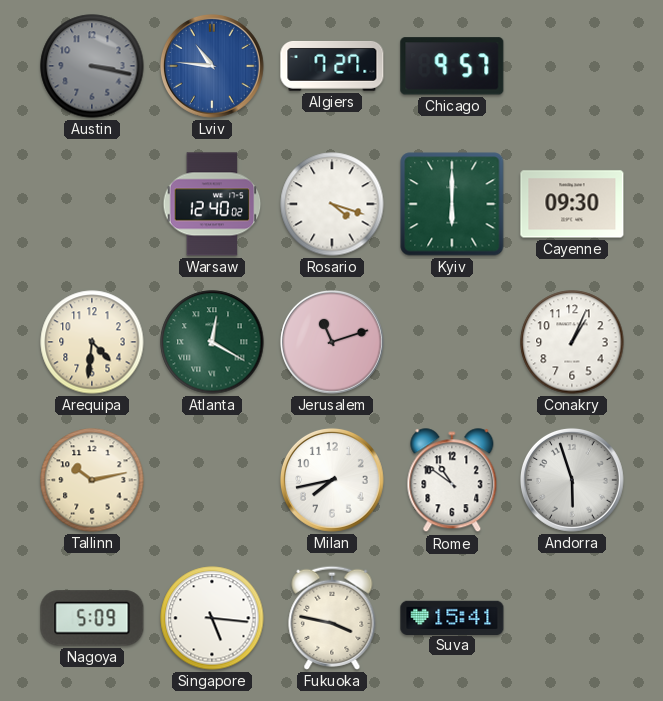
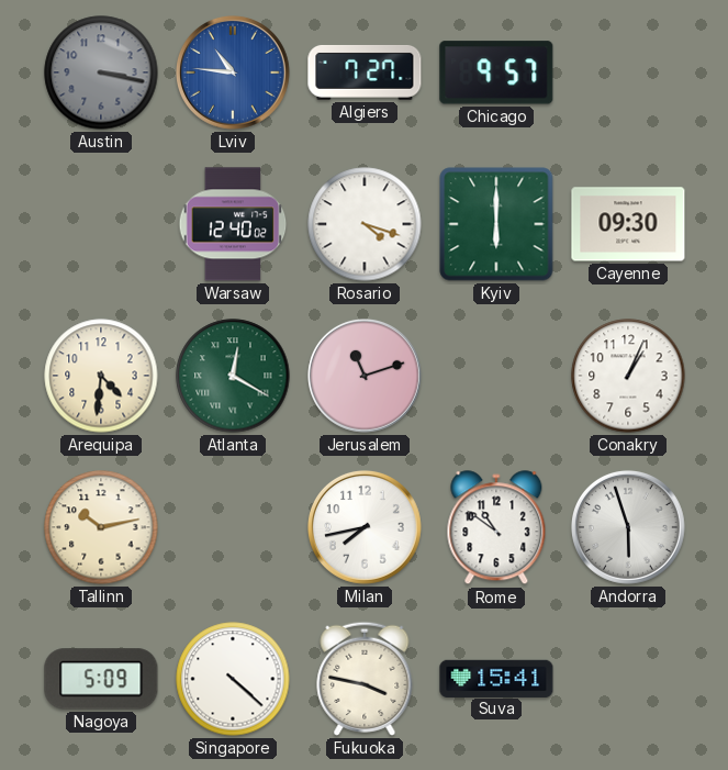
Singapore: 5:16 -> 4:22
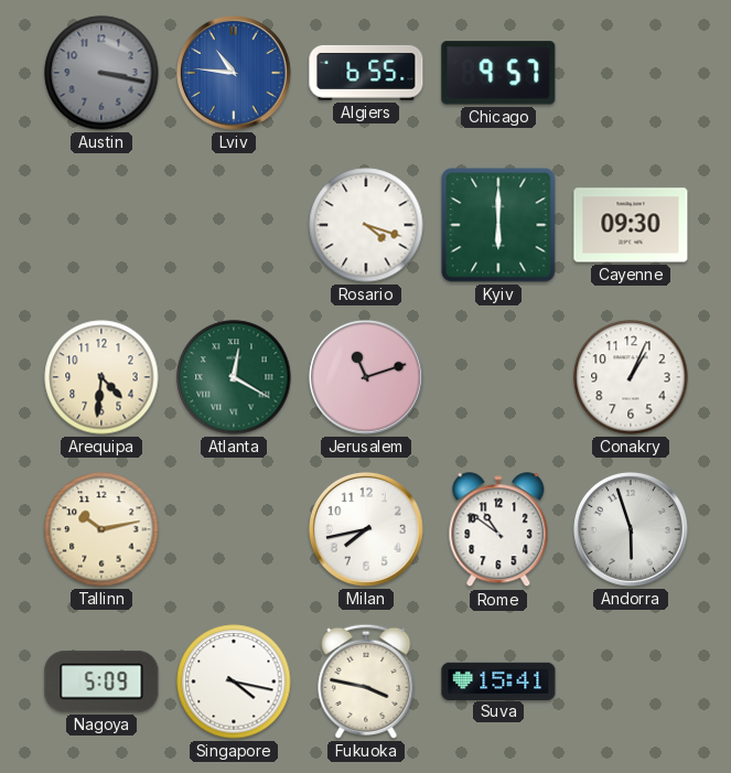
Algiers: 7:27 -> 6:55
Warsaw: 12:40 -> none
Singapore: 4:22 -> 4:17
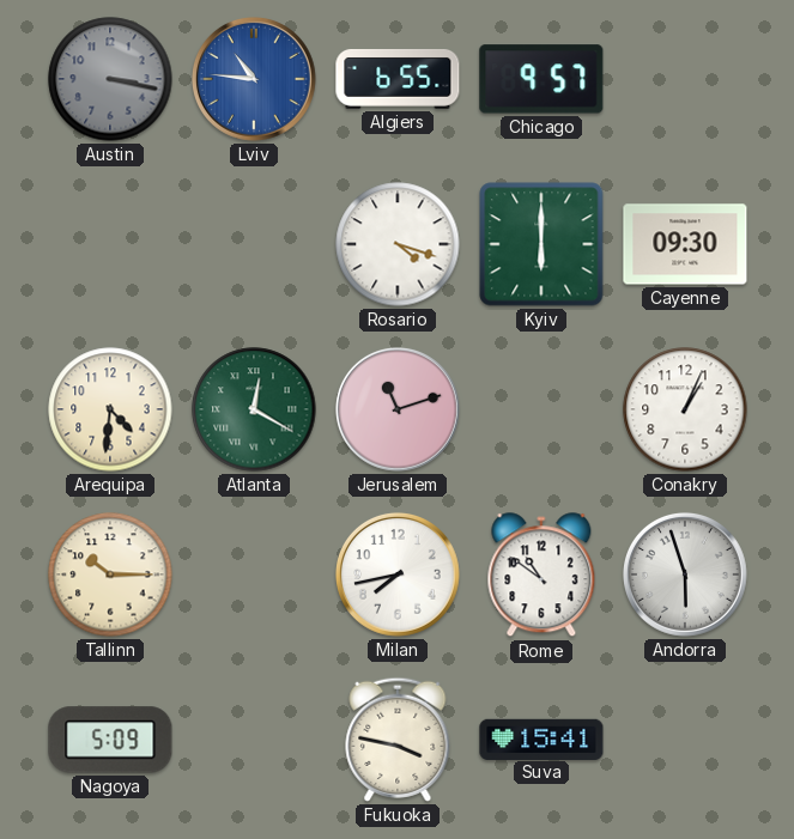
Tallinn: 10:13 -> 10:15
Singapore: 4:17 -> none
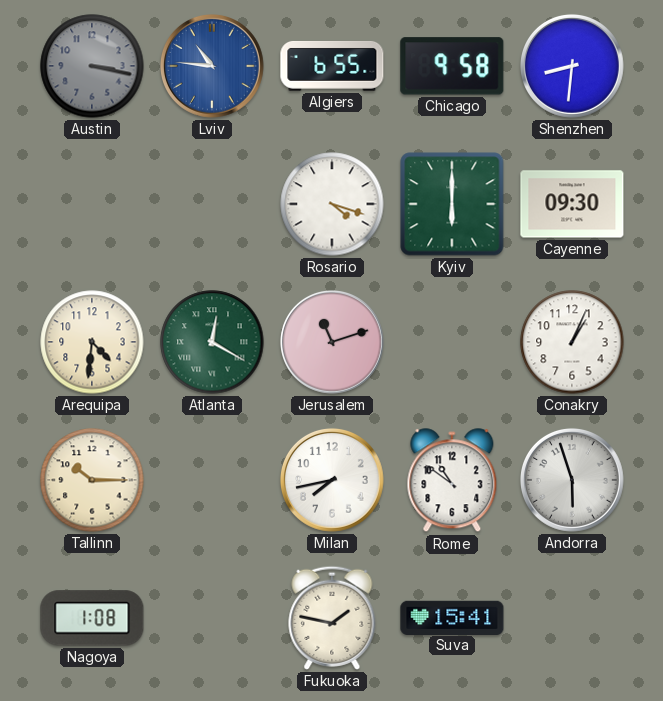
Chicago: 9:57 -> 9:58
Shenzhen: none -> 8:31
Nagoya: 5:09 -> 1:08
Fukuoka: 3:47 -> 1:47
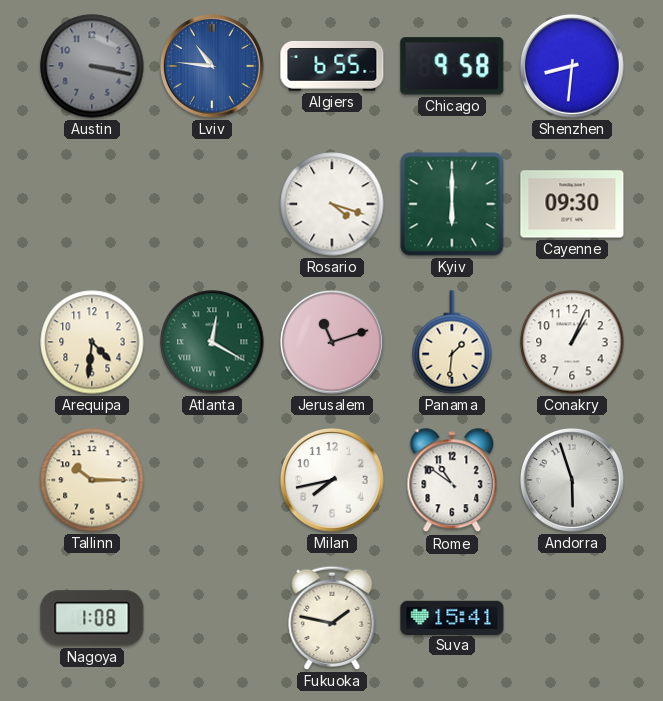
Panama: none -> 1:31
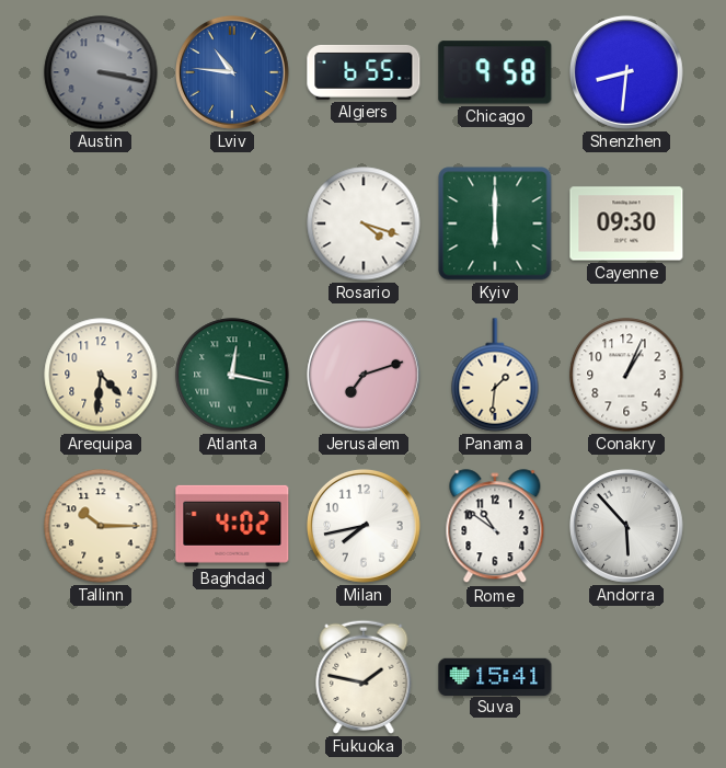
Atlanta: 12:20 -> 12:17
Jerusalem: 11:12 -> 7:12
Baghdad: none -> 4:02
Andorra: 5:57 -> 5:53
Nagoya: 1:08 -> none
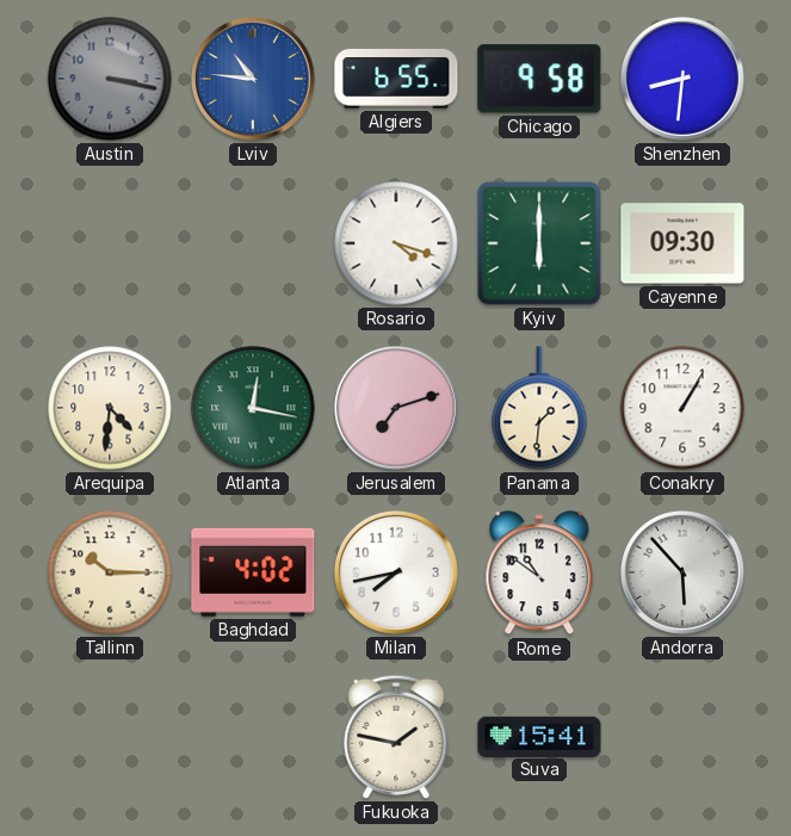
Conakry: 1:04 -> 1:05
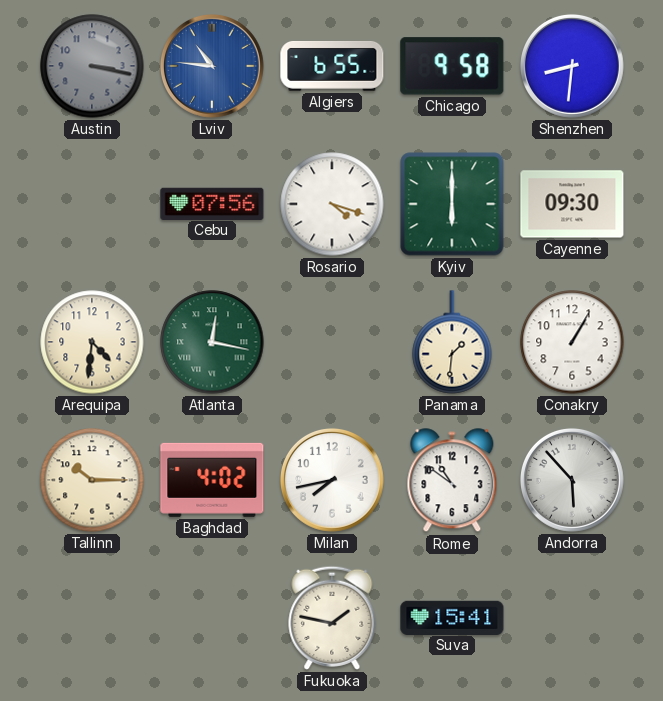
Cebu: none -> 07:56
Jerusalem: 7:12 -> none
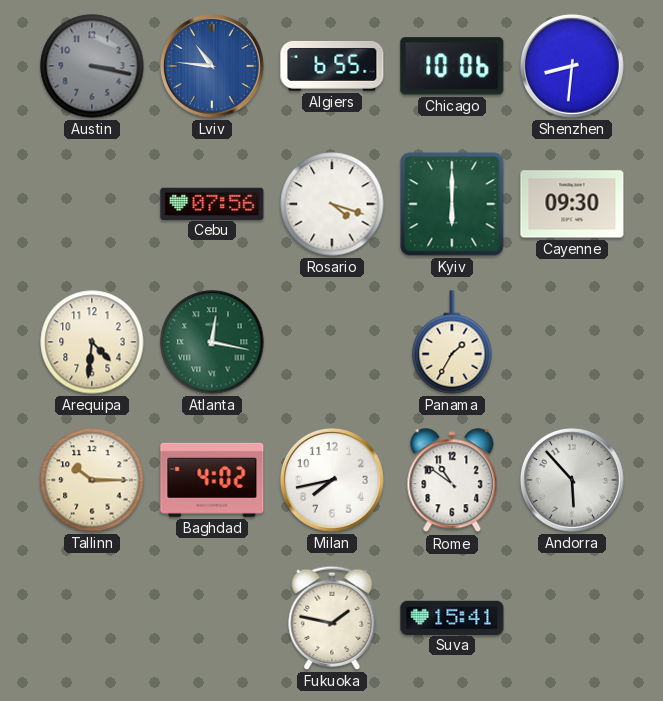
Chicago: 9:58 -> 10:06
Panama: 1:31 -> 1:35
Conakry: 1:05 -> none
